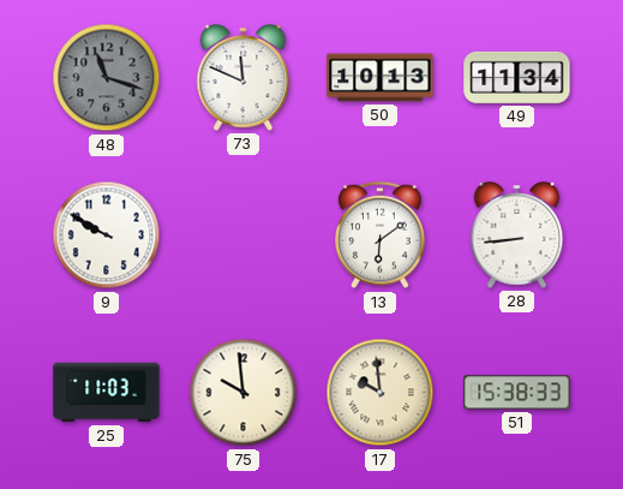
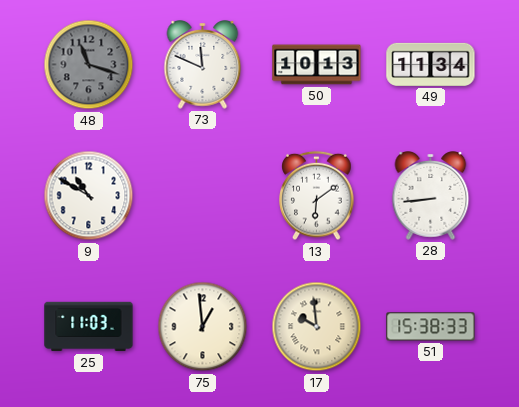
9: 9:50 -> 10:50
75: 9:59 -> 12:59
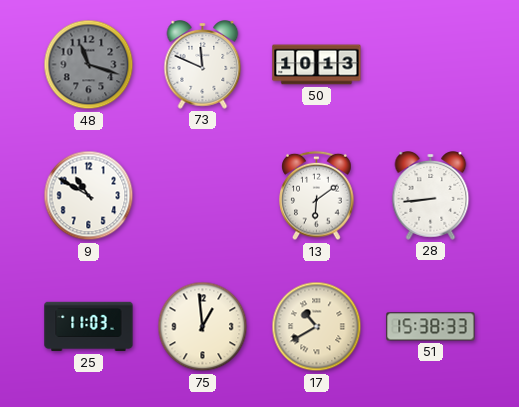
49: 11:34 -> none
17: 9:59 -> 10:40
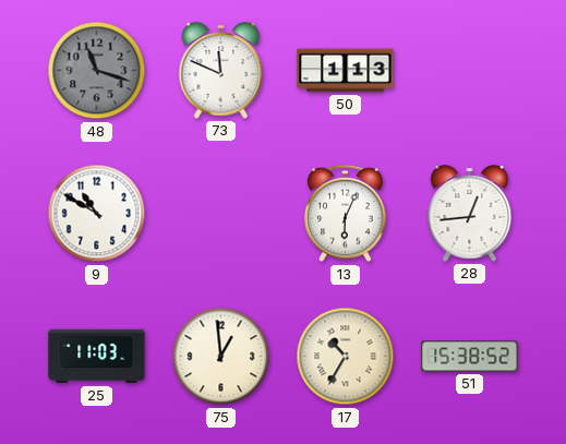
50: 10:13 -> 1:13
13: 6:09 -> 6:04
28: 8:44 -> 12:44
17: 10:40 -> 10:35
51: 15:38:33 -> 15:38:52
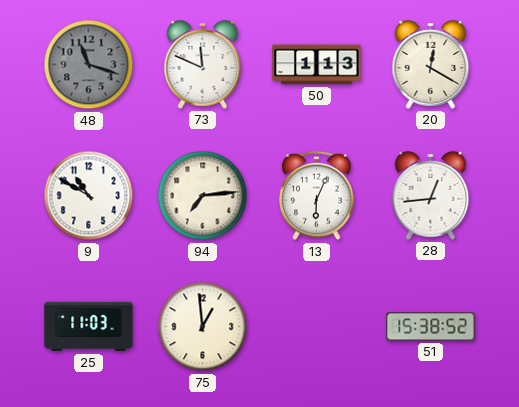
20: none -> 12:20
94: none -> 7:14
17: 10:35 -> none
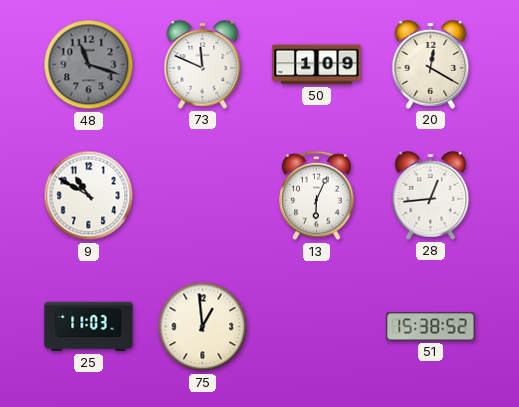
50: 1:13 -> 1:09
94: 7:14 -> none
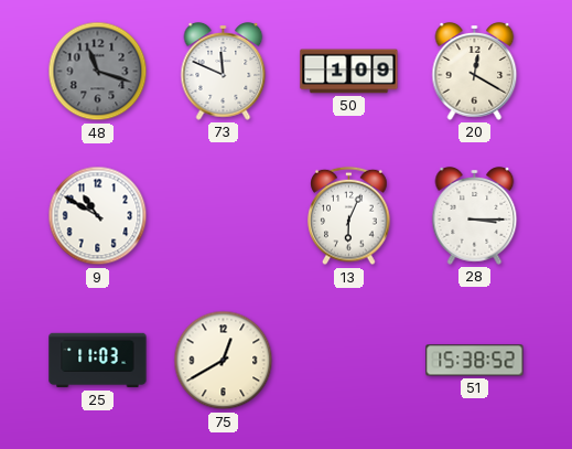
28: 12:44 -> 3:15
75: 12:59 -> 12:40
